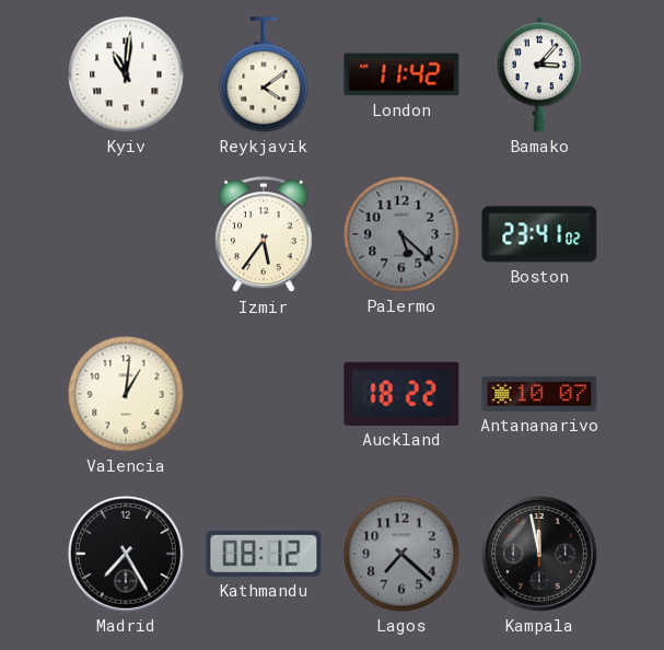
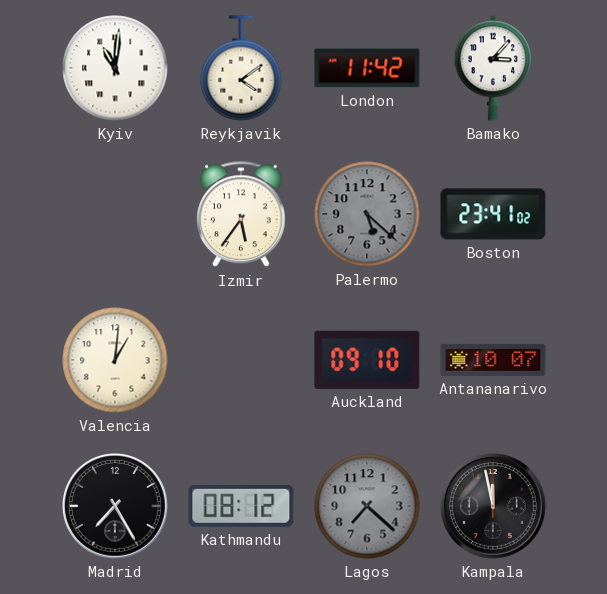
Auckland: 18:22 -> 09:10
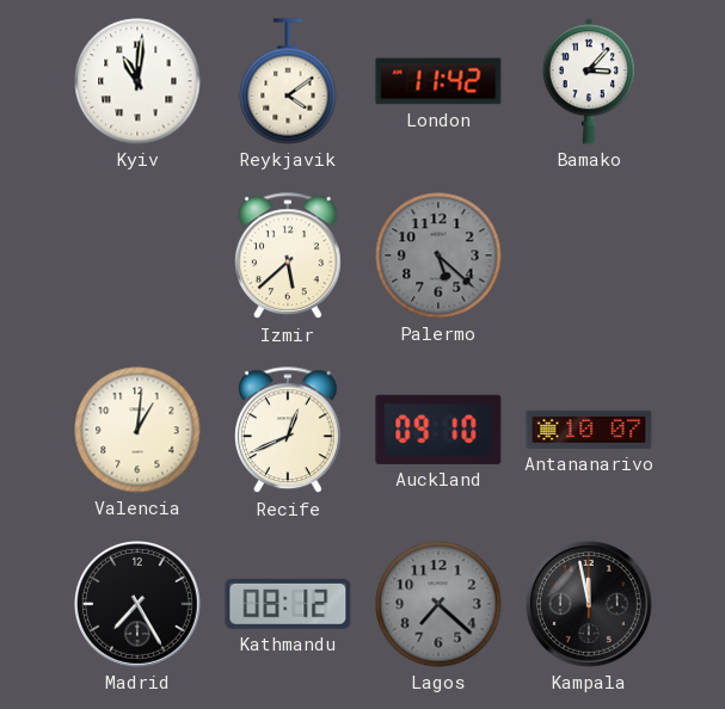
Izmir: 5:36 -> 5:38
Boston: 23:41 -> none
Recife: none -> 12:41
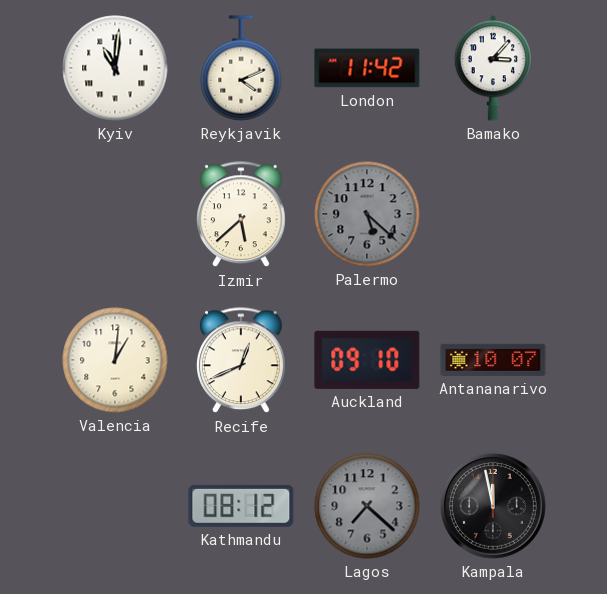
Reykjavik: 4:09 -> 4:11
Madrid: 7:25 -> none
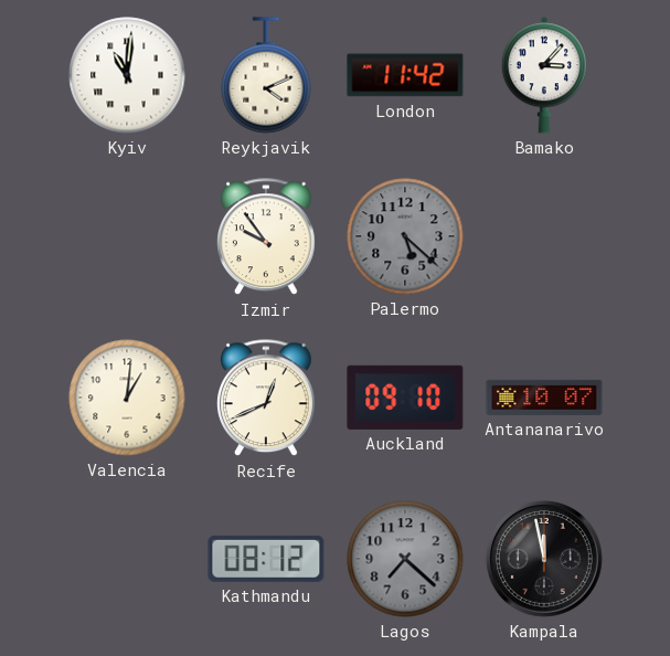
Izmir: 5:38 -> 9:54
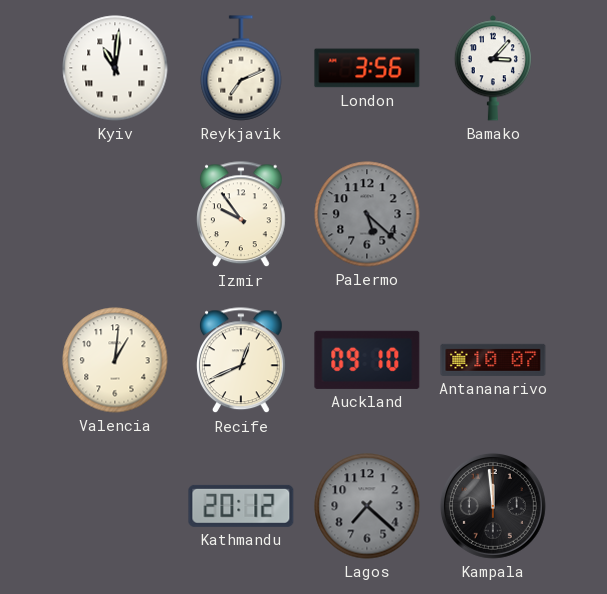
Reykjavik: 4:11 -> 7:11
London: 11:42 -> 3:56
Kathmandu: 08:12 -> 20:12
Kampala: 11:58 -> 11:59
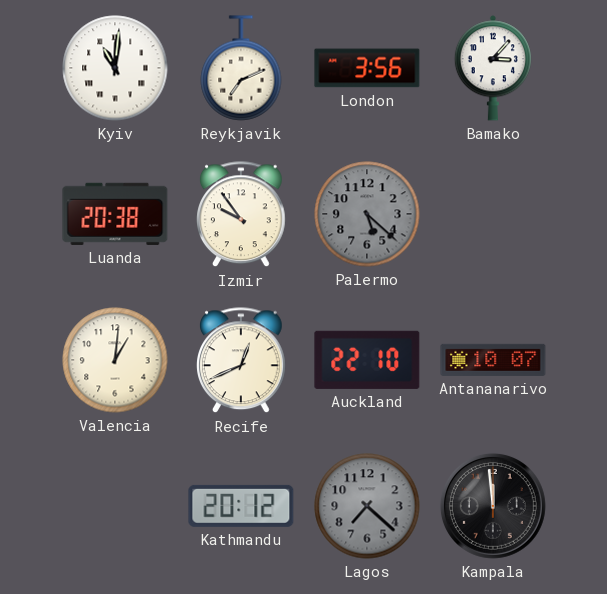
Luanda: none -> 20:38
Auckland: 09:10 -> 22:10
